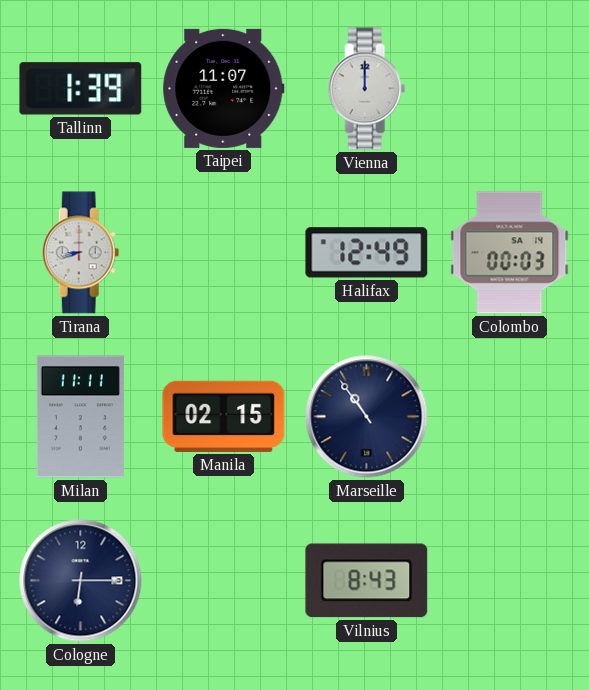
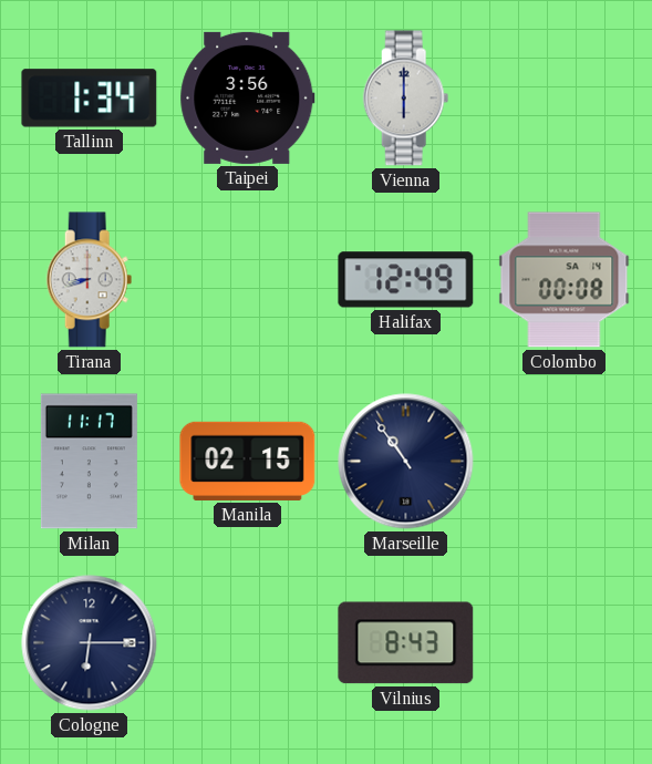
Tallinn: 1:39 -> 1:34
Taipei: 11:07 -> 3:56
Vienna: 12:00 -> 6:00
Colombo: 00:03 -> 00:08
Milan: 11:11 -> 11:17
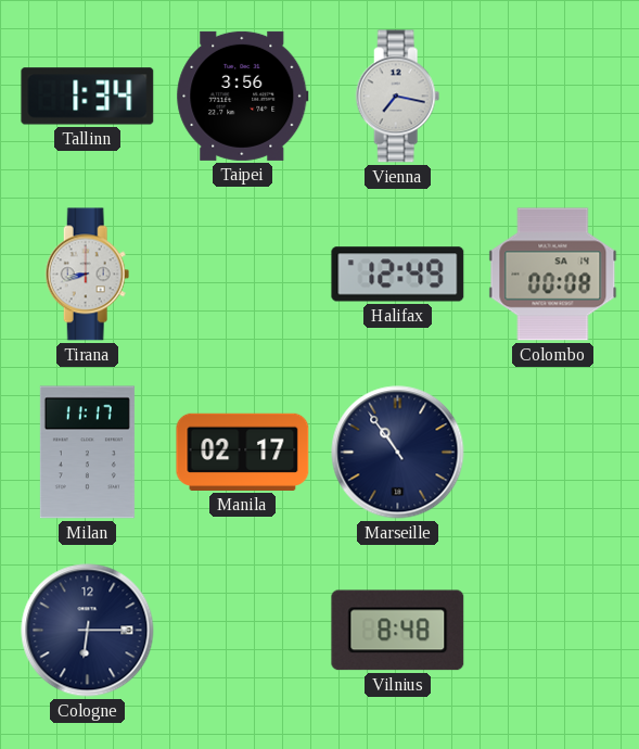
Vienna: 6:00 -> 7:17
Manila: 02:15 -> 02:17
Vilnius: 8:43 -> 8:48
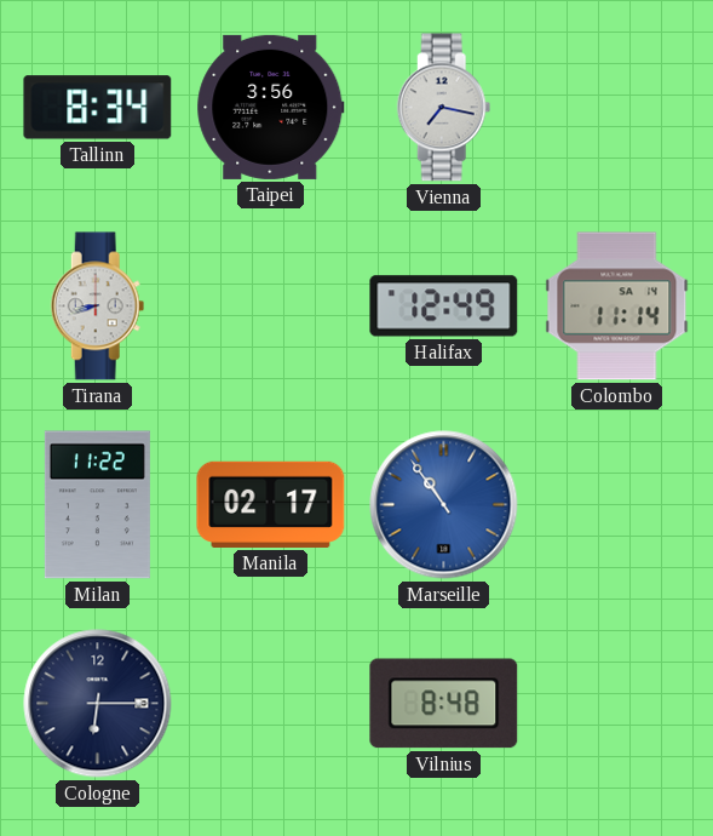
Tallinn: 1:34 -> 8:34
Colombo: 00:08 -> 11:14
Milan: 11:17 -> 11:22
Marseille dial: navy -> blue
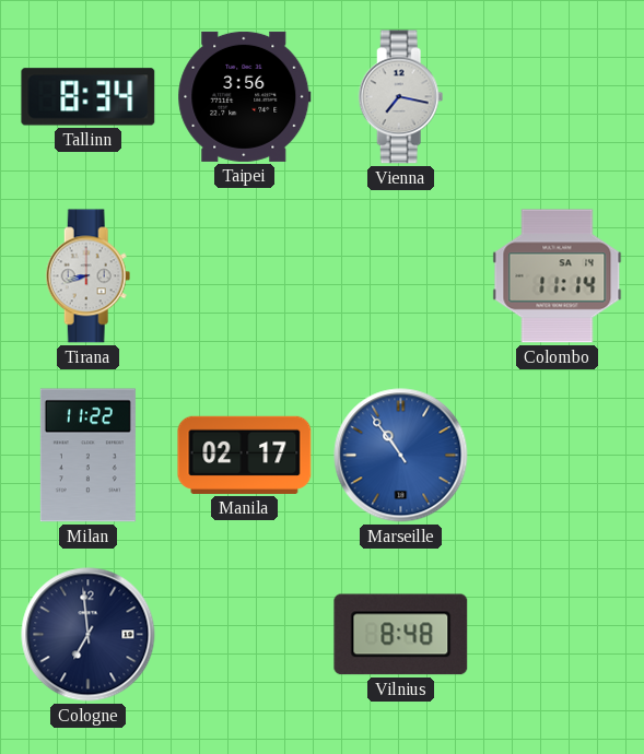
Halifax: 12:49 -> none
Cologne: 6:15 -> 6:59
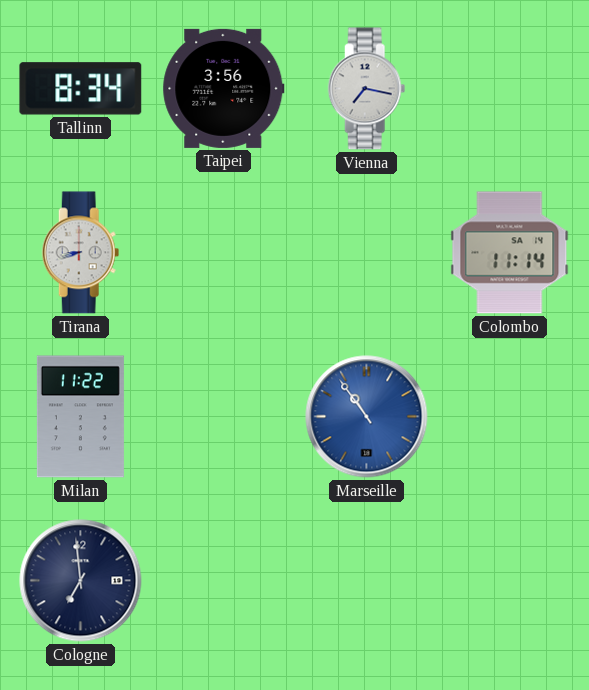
Manila: 02:17 -> none
Vilnius: 8:48 -> none
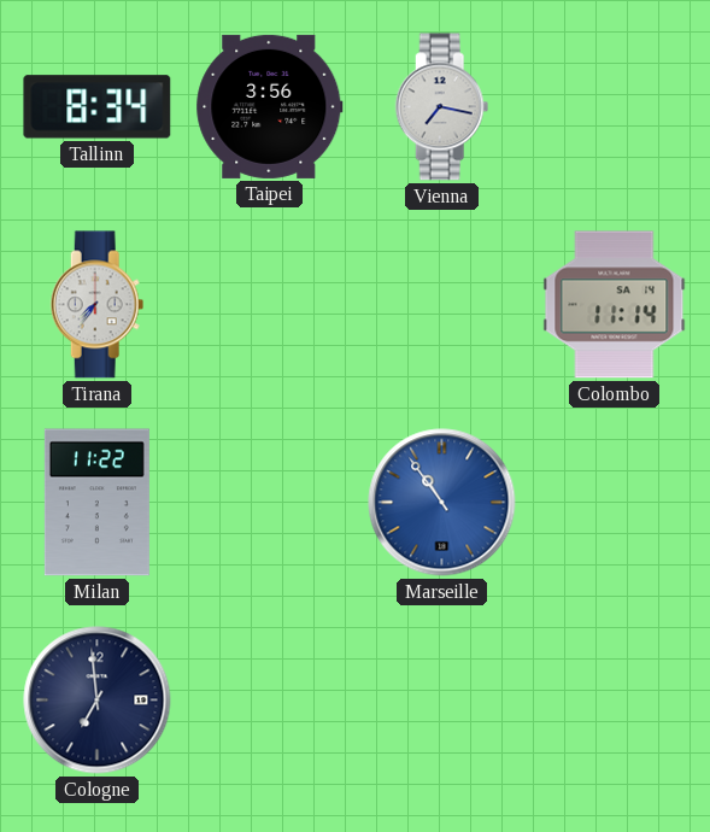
Tirana: 8:42 -> 7:36
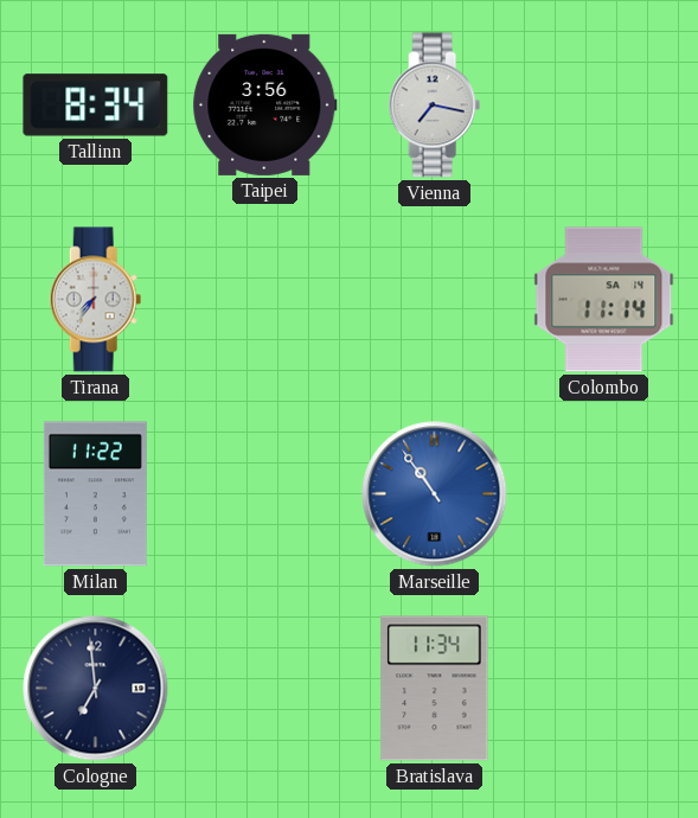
Bratislava: none -> 11:34
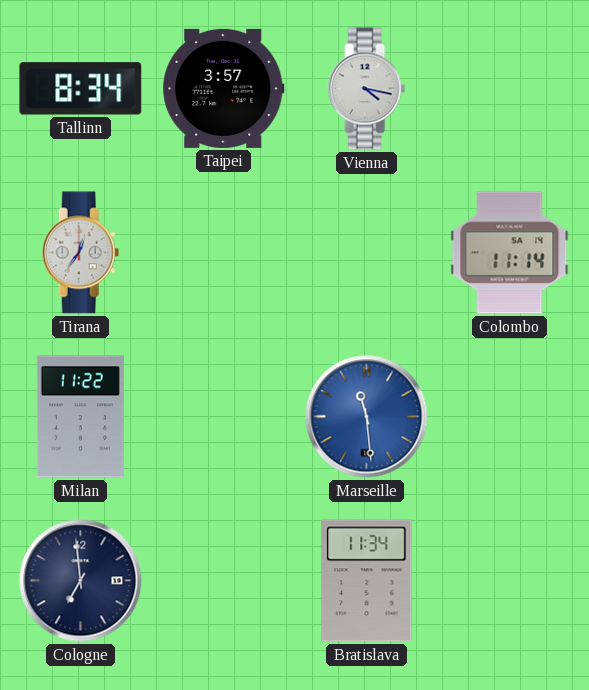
Taipei: 3:56 -> 3:57
Vienna: 7:17 -> 4:17
Tirana: 7:36 -> 12:36
Marseille: 10:54 -> 11:29
